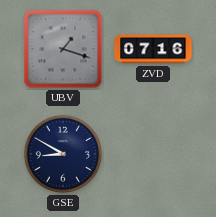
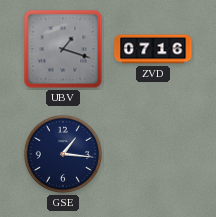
GSE: 8:50 -> 1:16
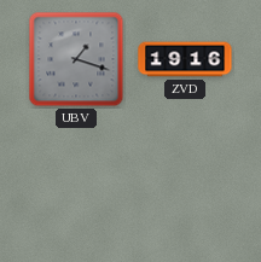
ZVD: 07:16 -> 19:16
GSE: 1:16 -> none
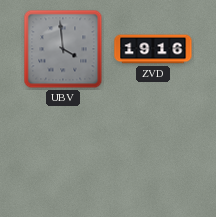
UBV: 1:18 -> 3:59
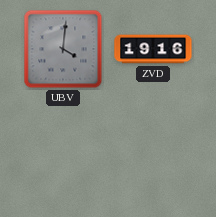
UBV: 3:59 -> 4:01
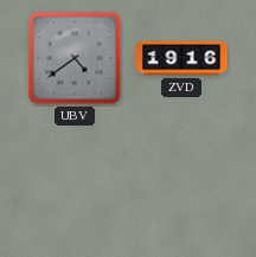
UBV: 4:01 -> 4:39
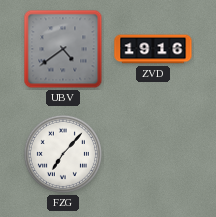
FZG: none -> 7:07
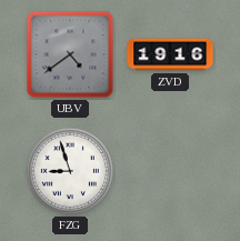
FZG: 7:07 -> 8:57
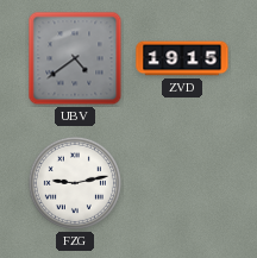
ZVD: 19:16 -> 19:15
FZG: 8:57 -> 9:13
